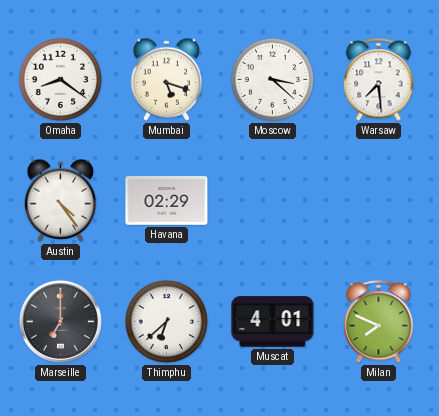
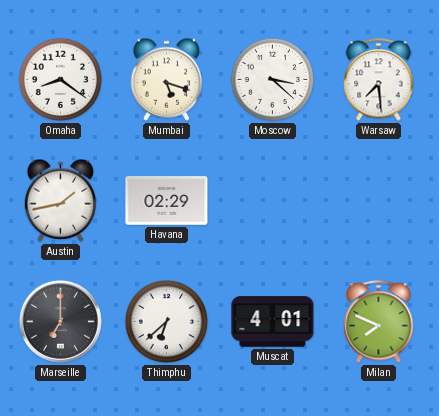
Austin: 4:24 -> 1:43
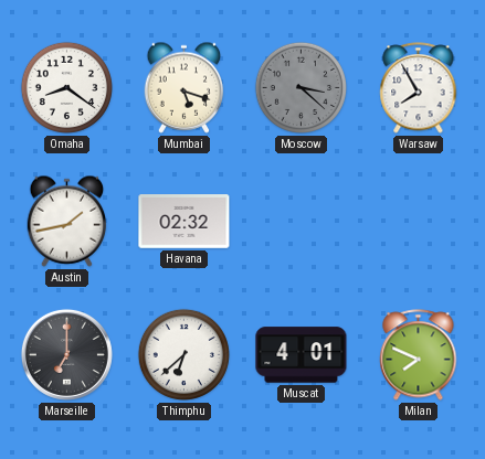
Moscow dial: white -> grey
Warsaw: 7:29 -> 7:55
Havana: 02:29 -> 02:32
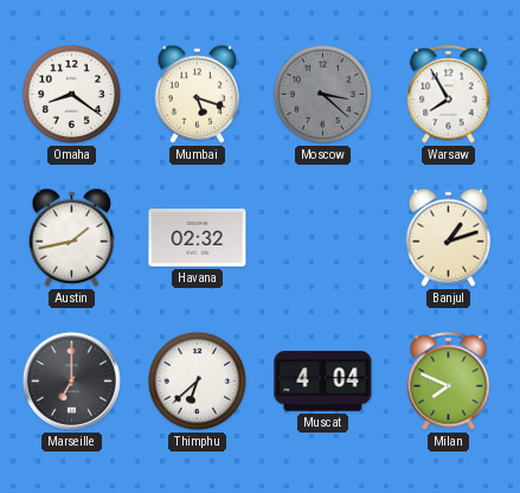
Banjul: none -> 1:12
Muscat: 4:01 -> 4:04
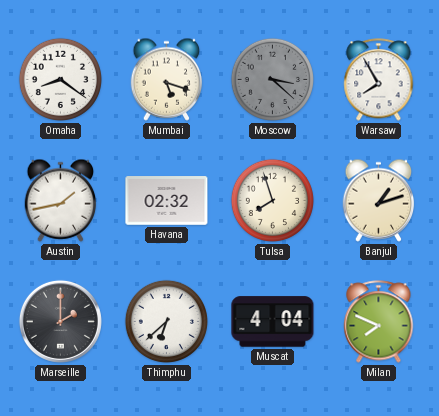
Tulsa: none -> 7:57
Marseille: 7:00 -> 2:00
